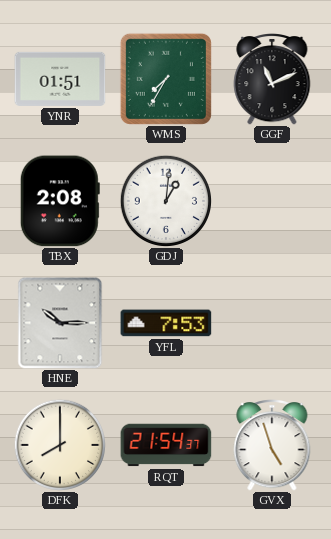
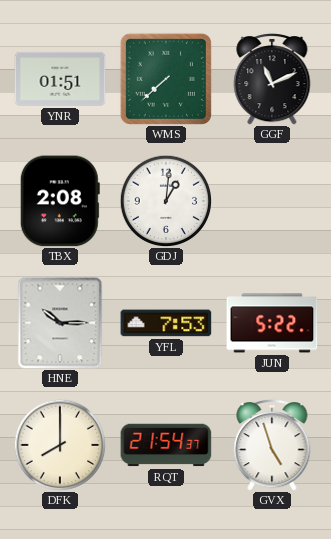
WMS: 7:35 -> 7:38
JUN: none -> 5:22
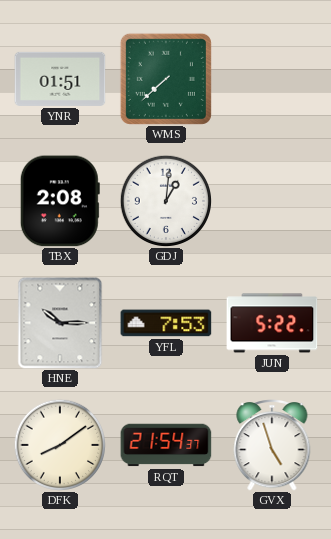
GGF: 11:11 -> none
DFK: 8:00 -> 8:09
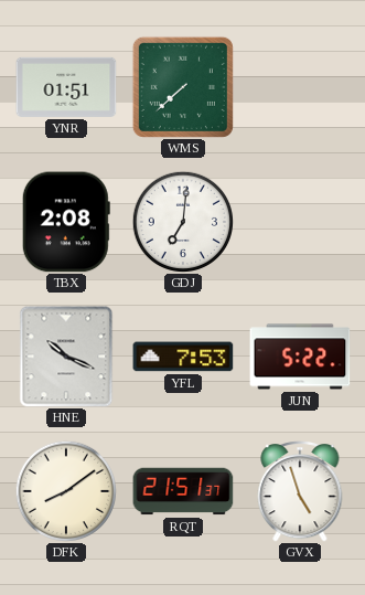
GDJ: 1:01 -> 7:01
HNE: 10:15 -> 10:19
RQT: 21:54 -> 21:51
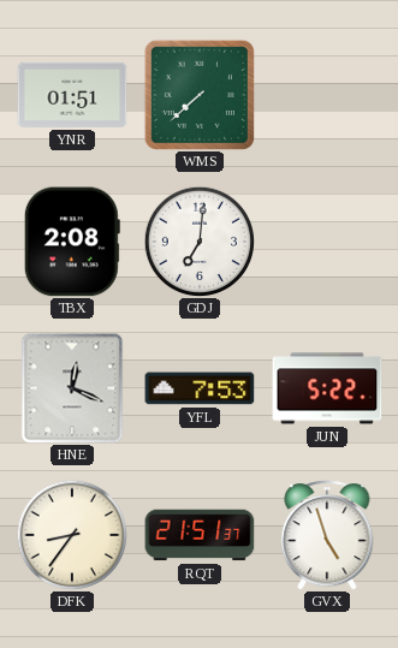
HNE: 10:19 -> 12:19
DFK: 8:09 -> 8:36
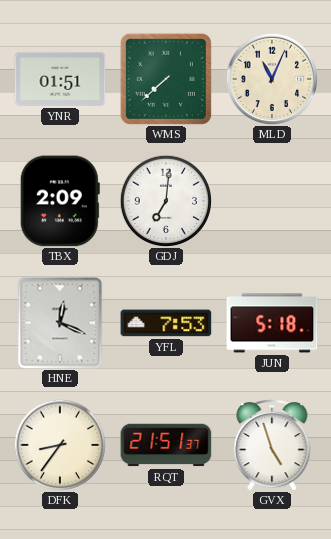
MLD: none -> 11:04
TBX: 2:08 -> 2:09
JUN: 5:22 -> 5:18
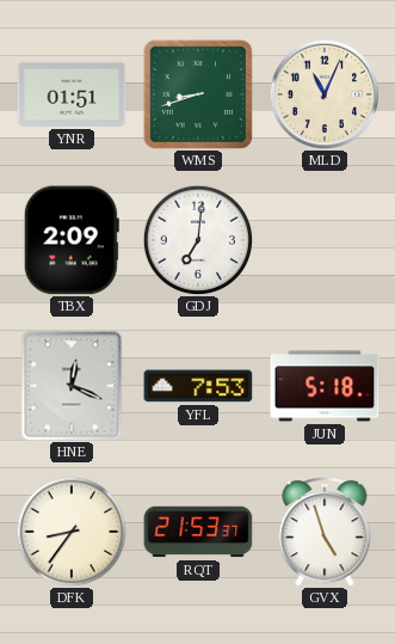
WMS: 7:38 -> 8:42
RQT: 21:51 -> 21:53
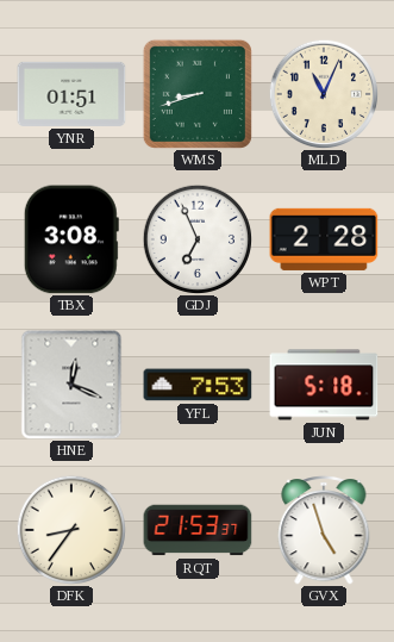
TBX: 2:09 -> 3:08
GDJ: 7:01 -> 6:56
WPT: none -> 2:28
